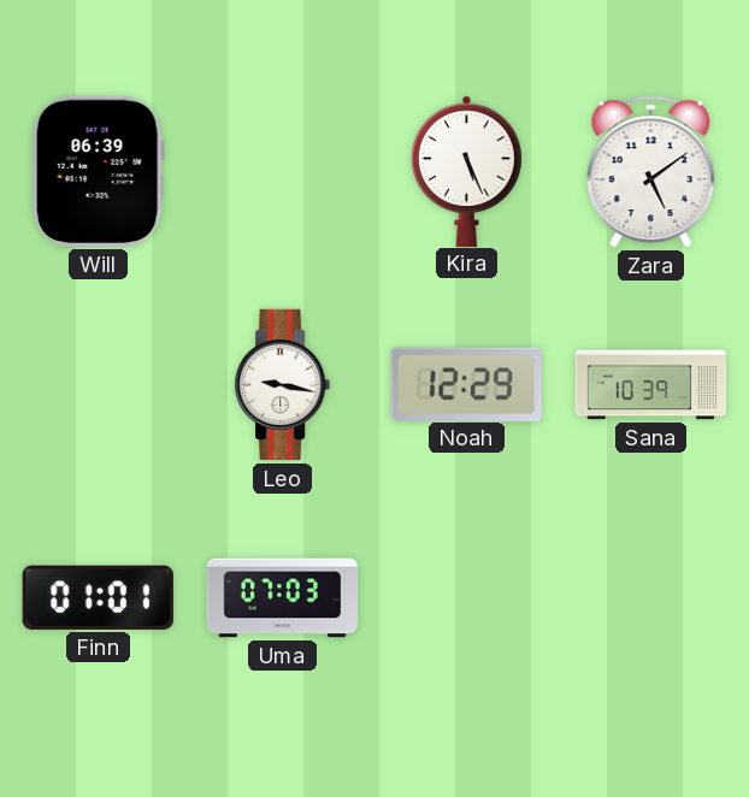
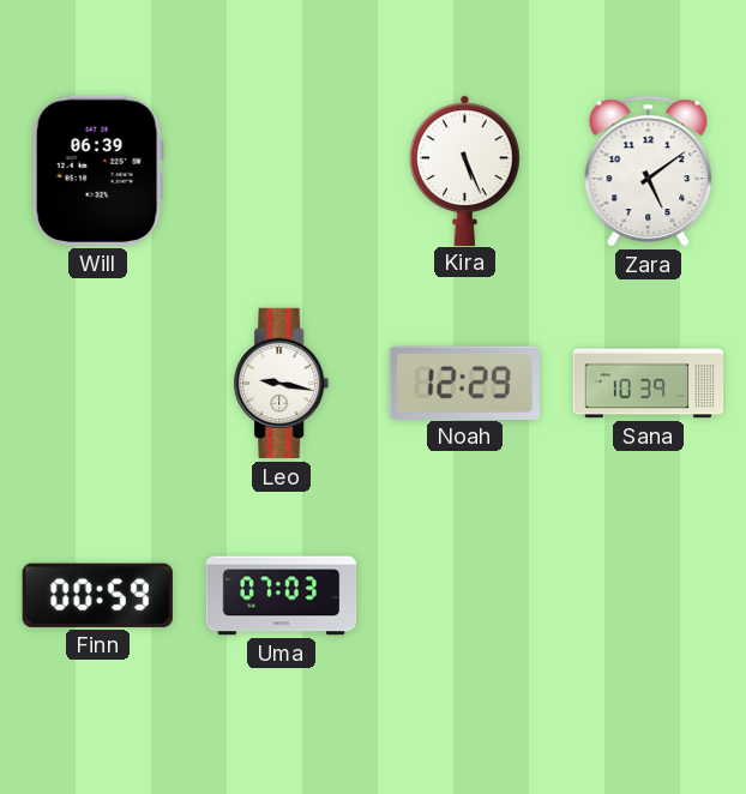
Finn: 01:01 -> 00:59
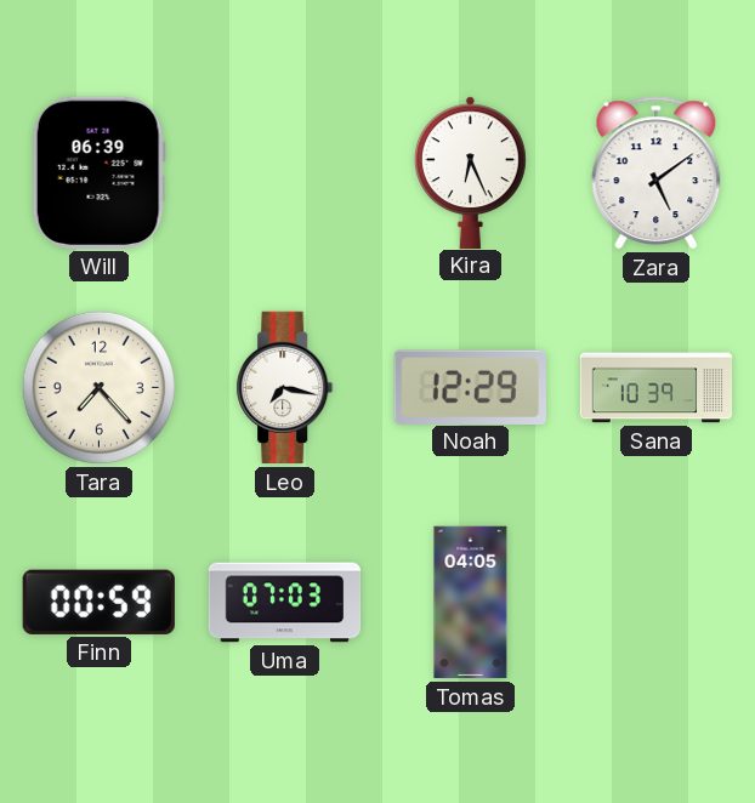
Kira: 5:26 -> 6:26
Tara: none -> 7:23
Leo: 9:17 -> 7:17
Tomas: none -> 04:05
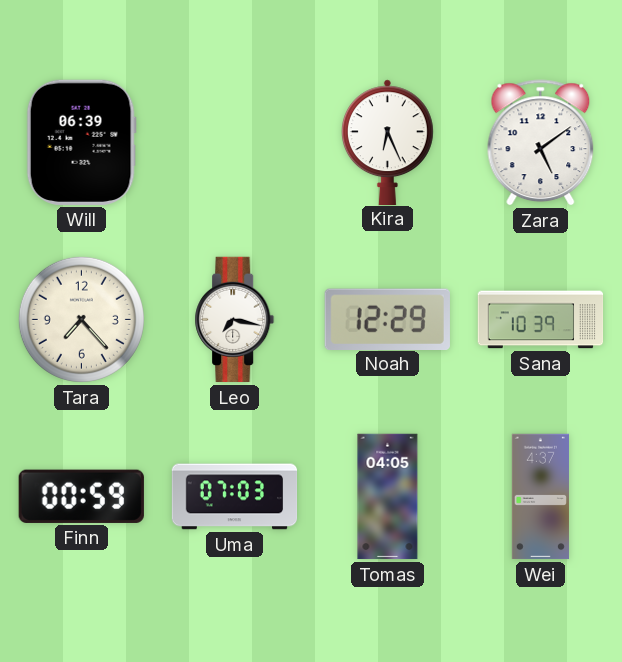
Wei: none -> 4:37
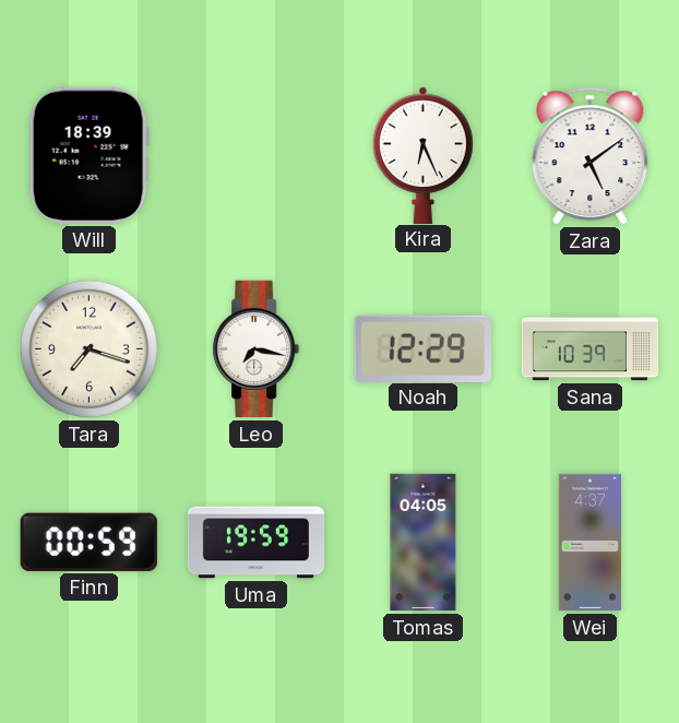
Will: 06:39 -> 18:39
Tara: 7:23 -> 7:18
Uma: 07:03 -> 19:59
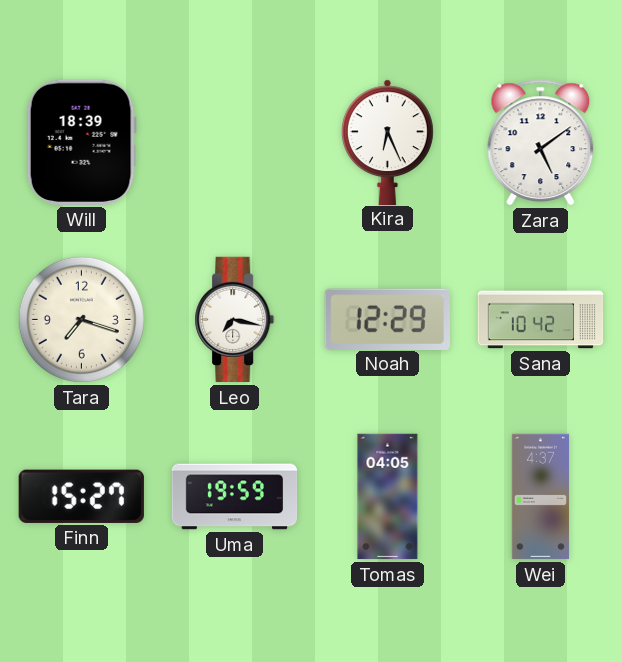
Sana: 10:39 -> 10:42
Finn: 00:59 -> 15:27
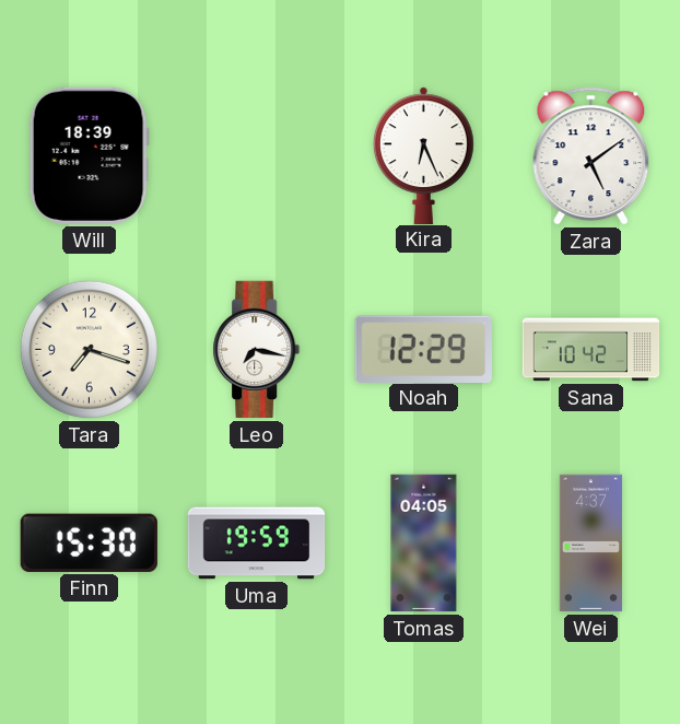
Finn: 15:27 -> 15:30
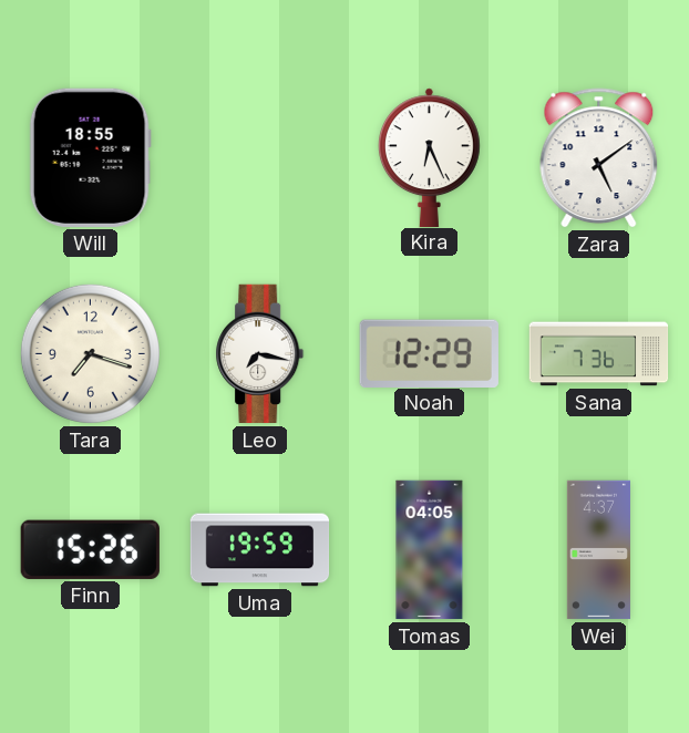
Will: 18:39 -> 18:55
Sana: 10:42 -> 7:36
Finn: 15:30 -> 15:26
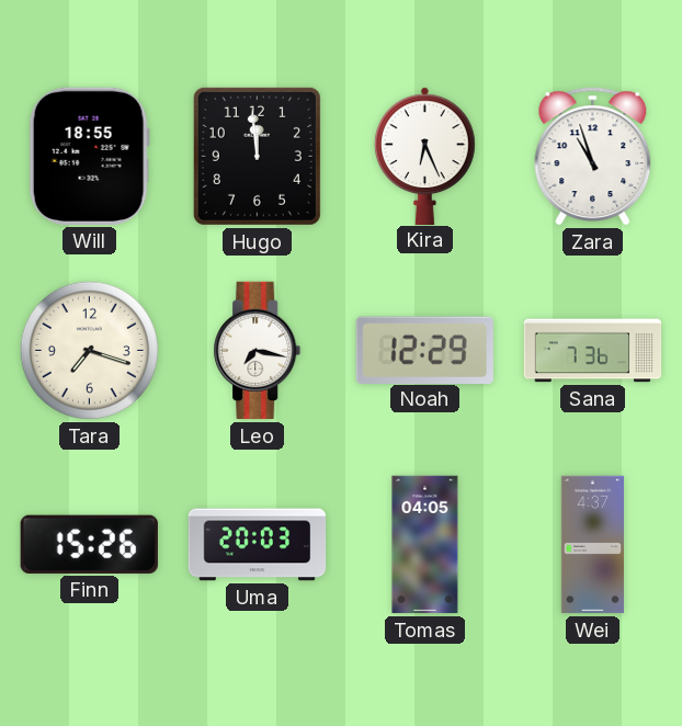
Hugo: none -> 11:59
Zara: 5:09 -> 10:57
Uma: 19:59 -> 20:03
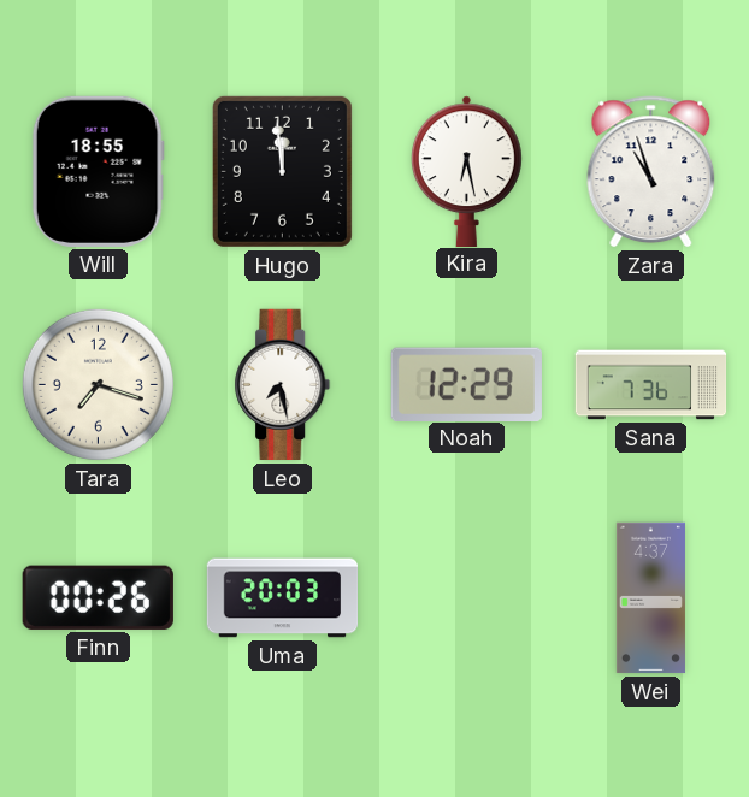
Kira: 6:26 -> 6:28
Leo: 7:17 -> 7:28
Finn: 15:26 -> 00:26
Tomas: 04:05 -> none
